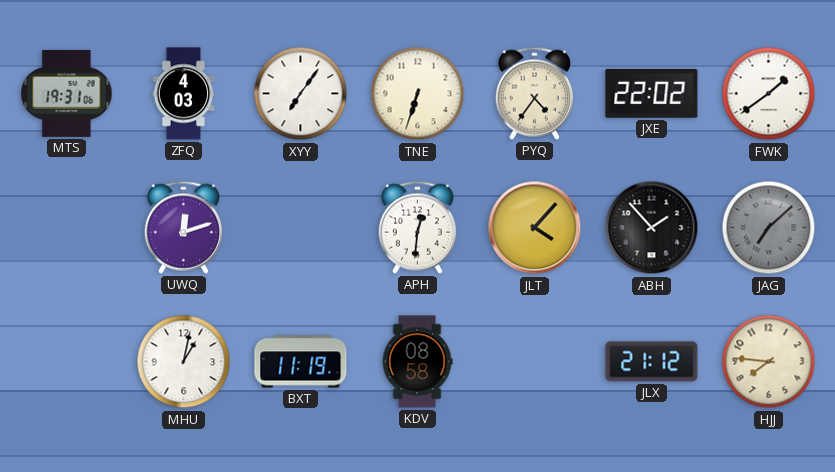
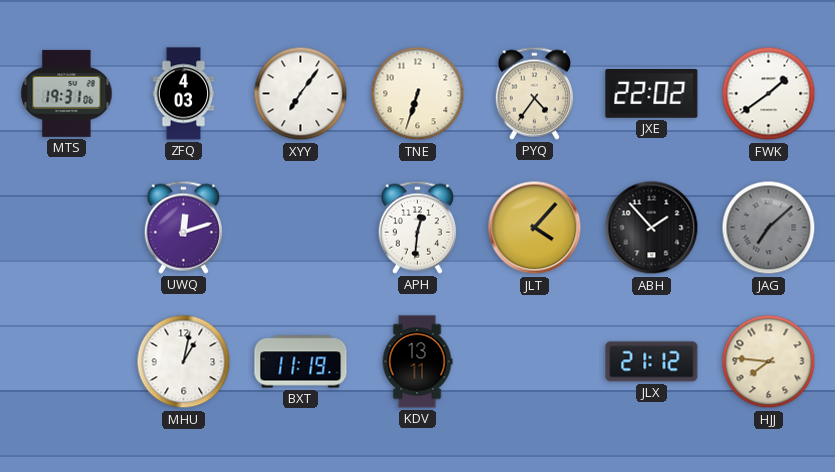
KDV: 08:58 -> 13:11
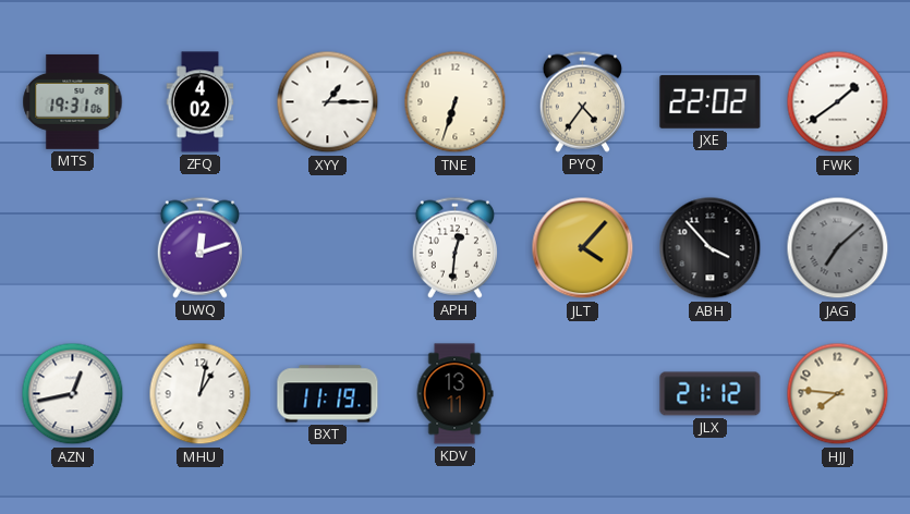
ZFQ: 4:03 -> 4:02
XYY: 7:06 -> 1:15
ABH: 1:53 -> 3:53
AZN: none -> 12:43
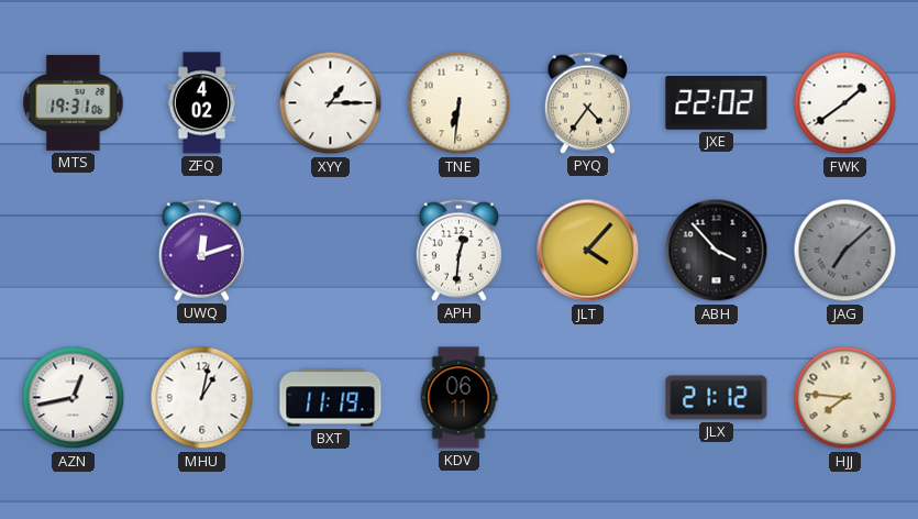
TNE: 6:33 -> 6:31
KDV: 13:11 -> 06:11
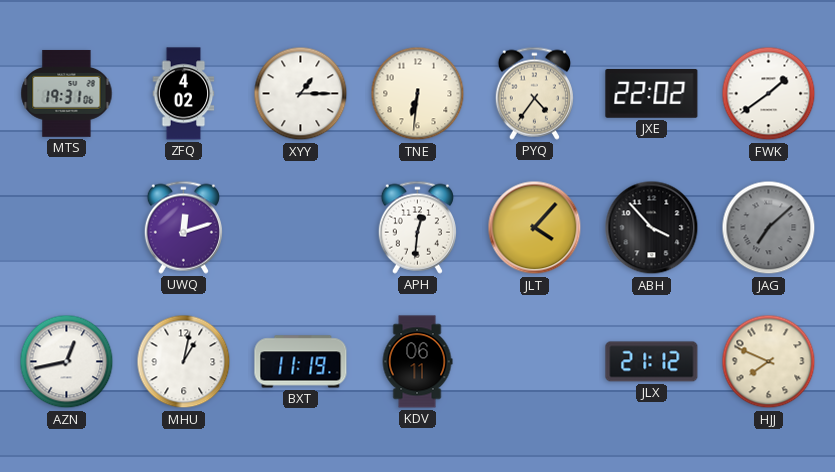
HJJ: 7:46 -> 7:49
